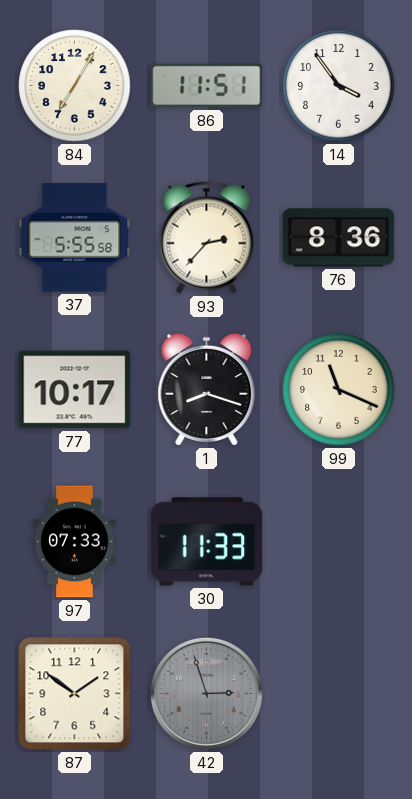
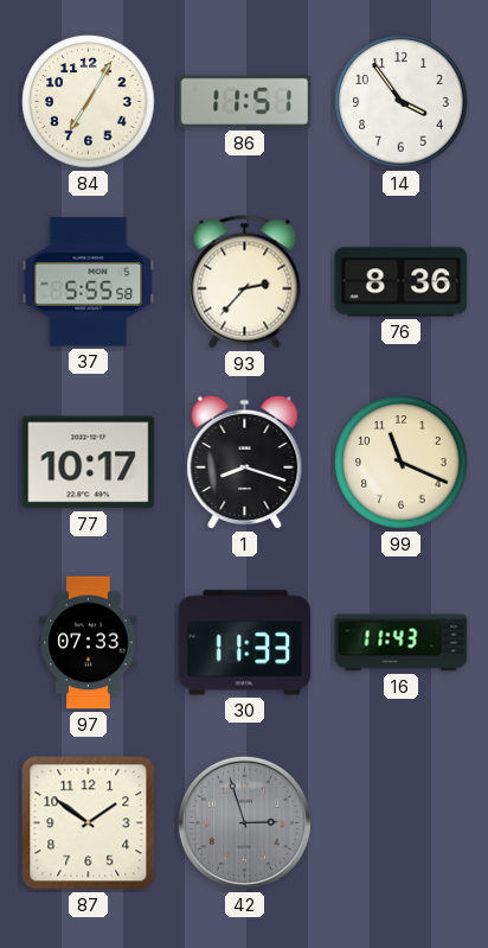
16: none -> 11:43
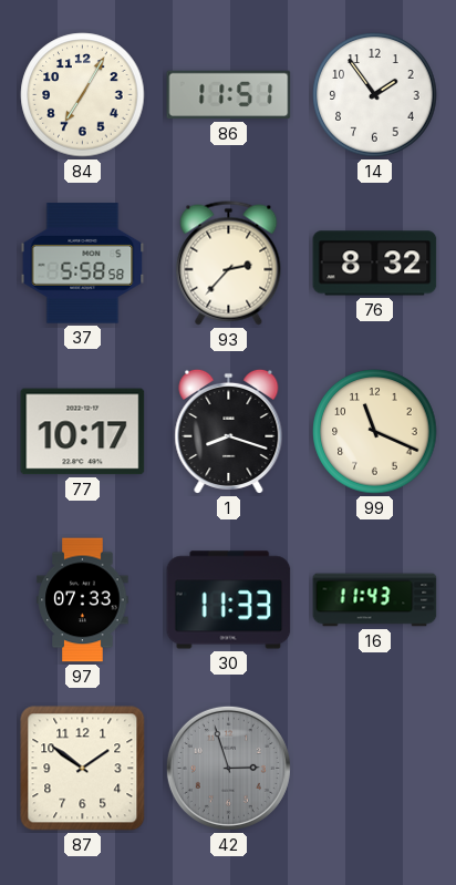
14: 3:54 -> 1:54
37: 5:55 -> 5:58
76: 8:36 -> 8:32
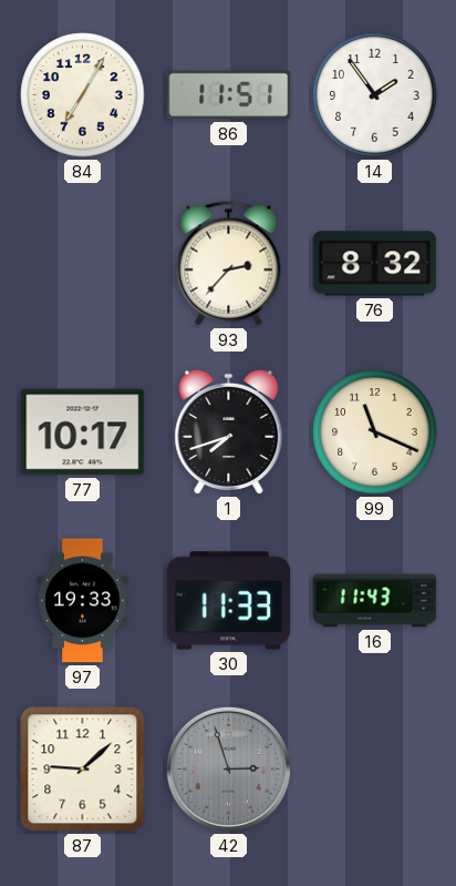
37: 5:58 -> none
1: 8:18 -> 7:42
97: 07:33 -> 19:33
87: 1:51 -> 9:08
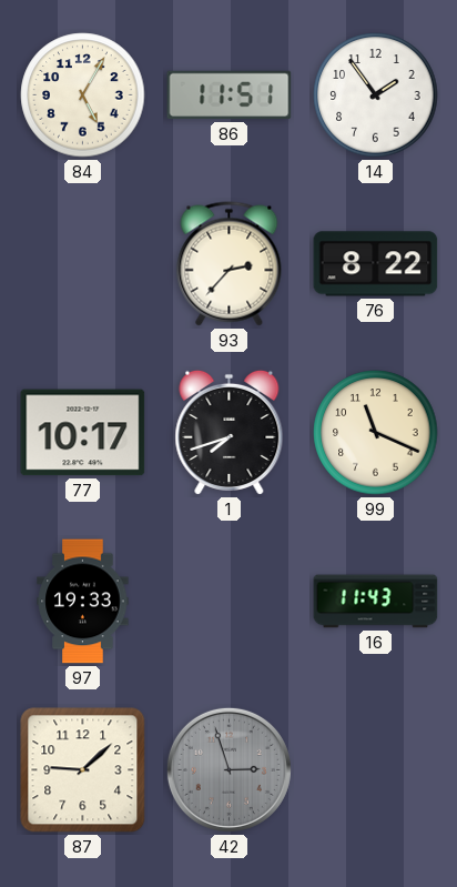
84: 7:05 -> 5:05
76: 8:32 -> 8:22
30: 11:33 -> none
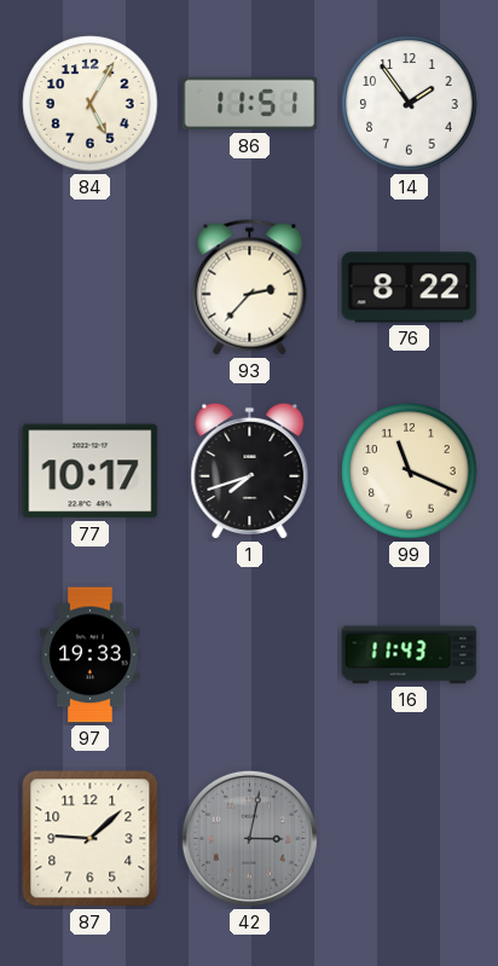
42: 2:57 -> 3:02
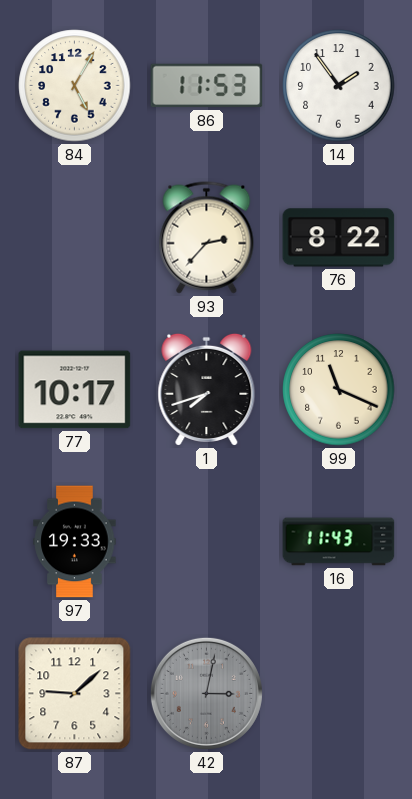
86: 11:51 -> 11:53
